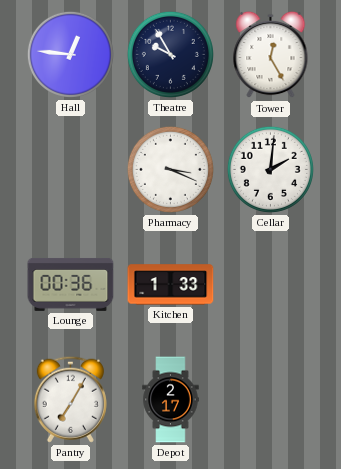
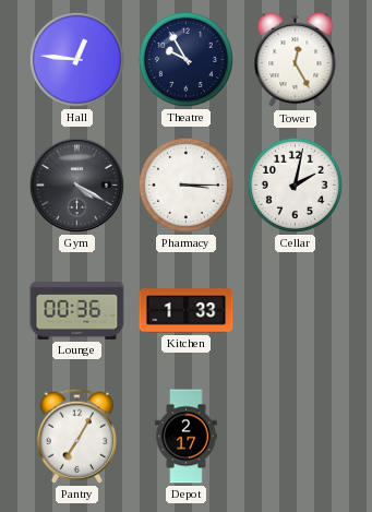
Gym: none -> 4:20
Pharmacy: 3:19 -> 3:15
Cellar: 2:01 -> 2:02
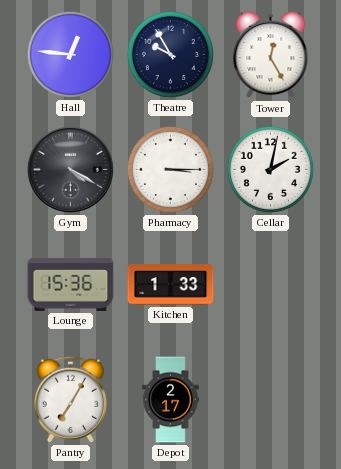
Lounge: 00:36 -> 15:36
